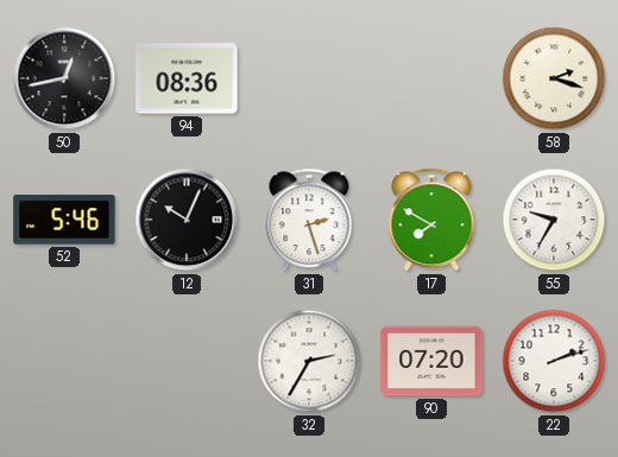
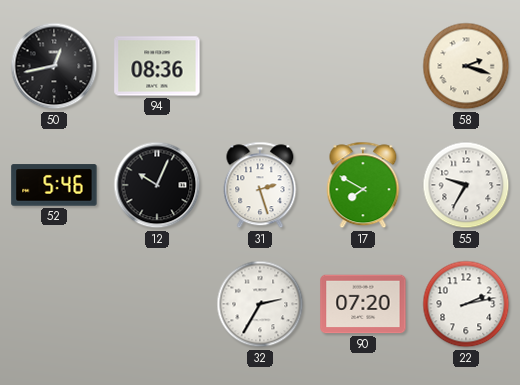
22: 2:12 -> 2:13
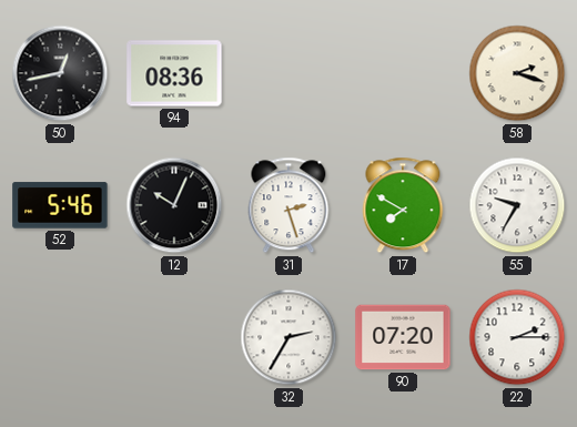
22: 2:13 -> 2:15
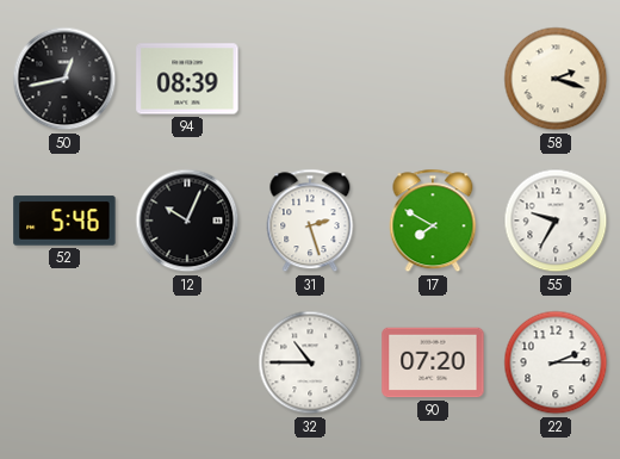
94: 08:36 -> 08:39
32: 2:35 -> 10:45
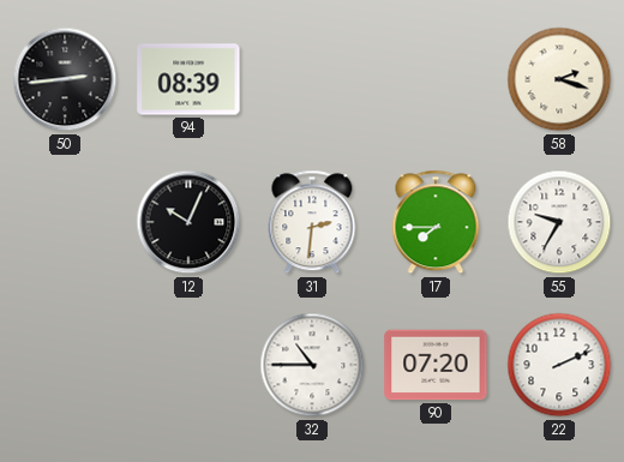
50: 12:43 -> 2:44
52: 5:46 -> none
31: 2:27 -> 2:31
17: 7:50 -> 7:45
22: 2:15 -> 2:11
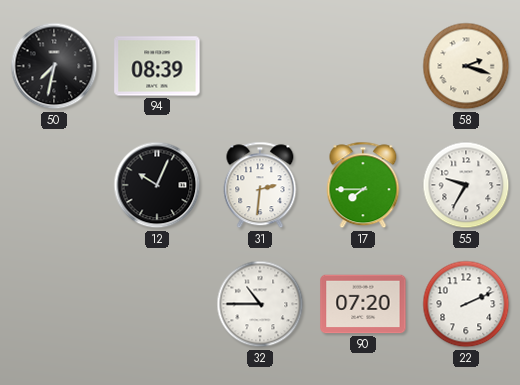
50: 2:44 -> 7:32
